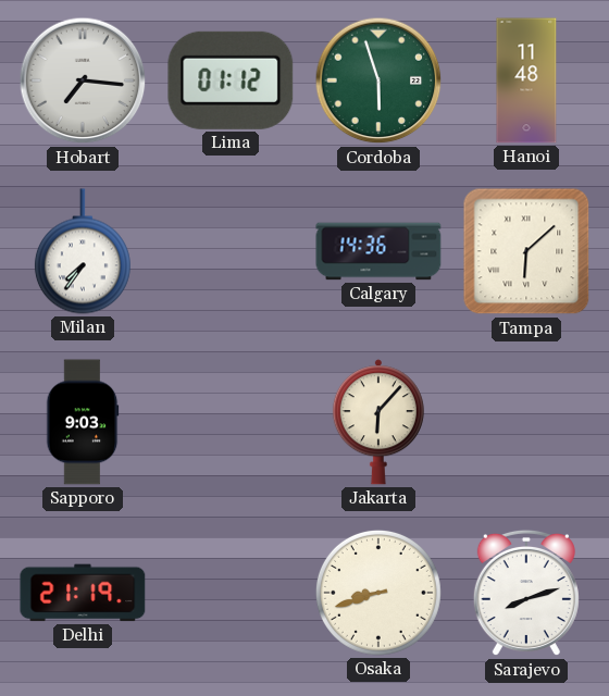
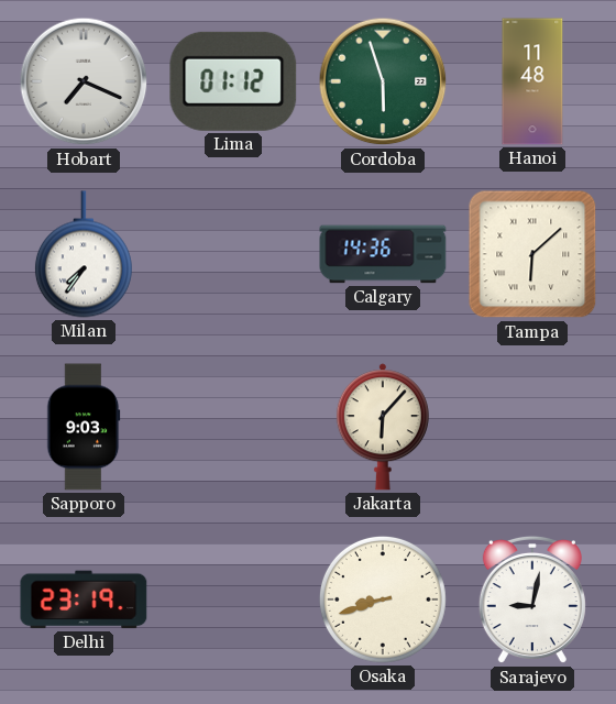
Hobart: 7:16 -> 7:19
Delhi: 21:19 -> 23:19
Sarajevo: 8:12 -> 9:02
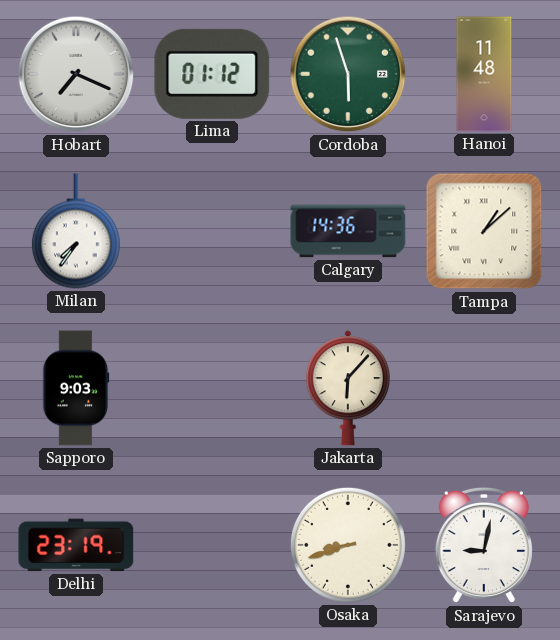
Tampa: 6:08 -> 1:08
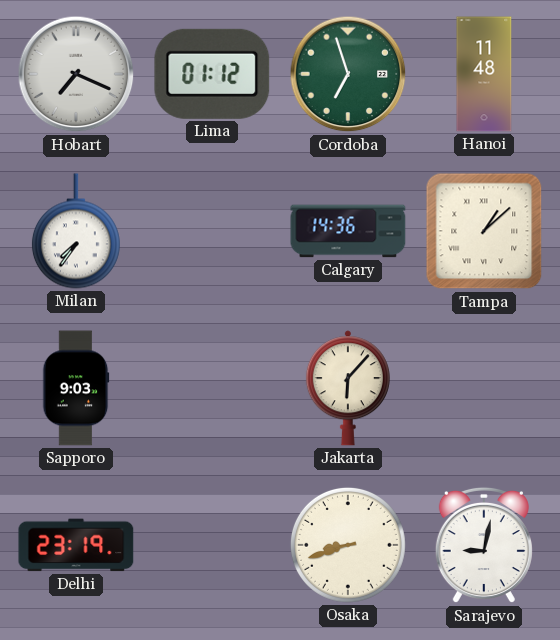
Cordoba: 5:57 -> 6:57
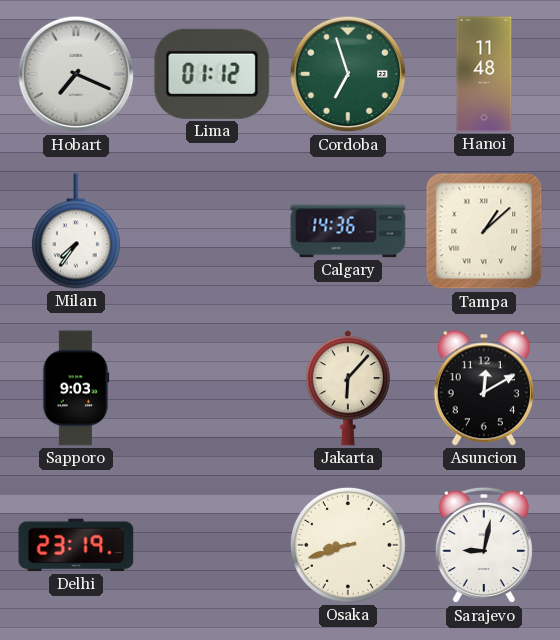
Asuncion: none -> 12:10
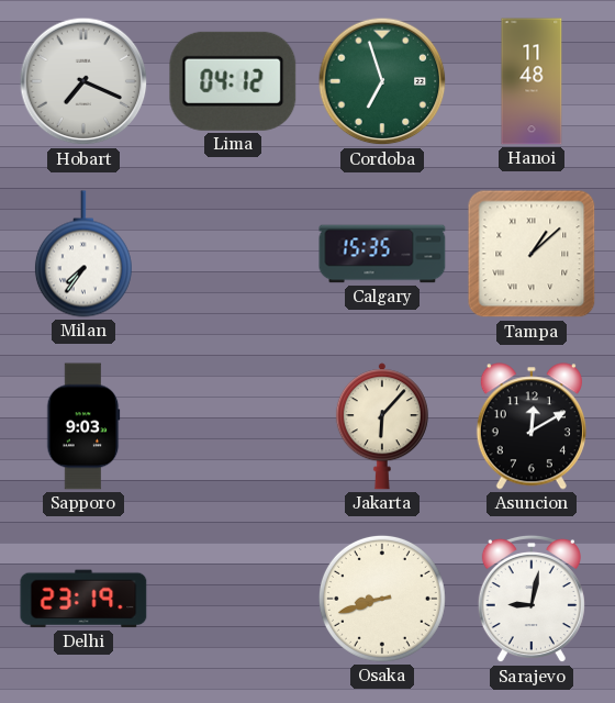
Lima: 01:12 -> 04:12
Calgary: 14:36 -> 15:35
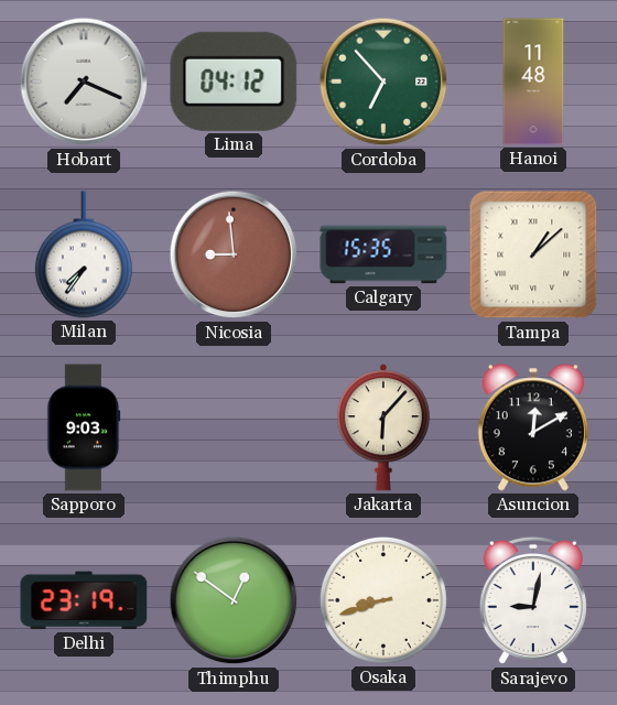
Cordoba: 6:57 -> 6:53
Nicosia: none -> 8:59
Thimphu: none -> 12:51
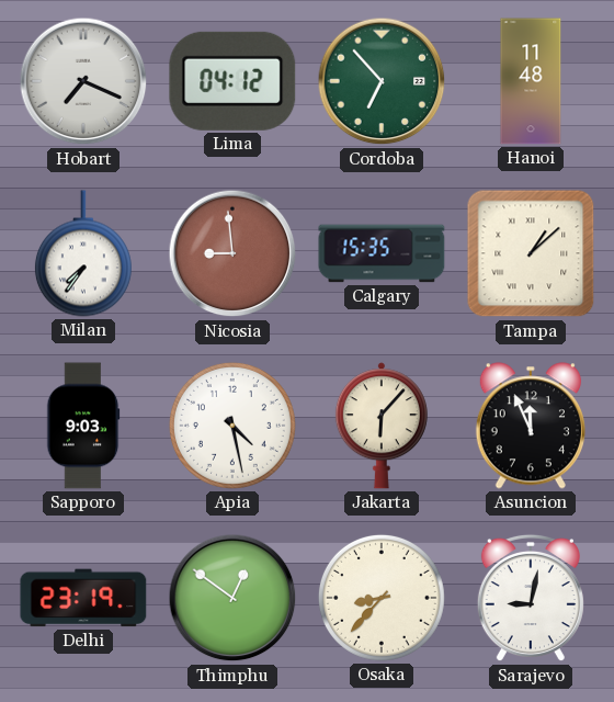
Apia: none -> 4:28
Asuncion: 12:10 -> 11:56
Osaka: 8:42 -> 8:37
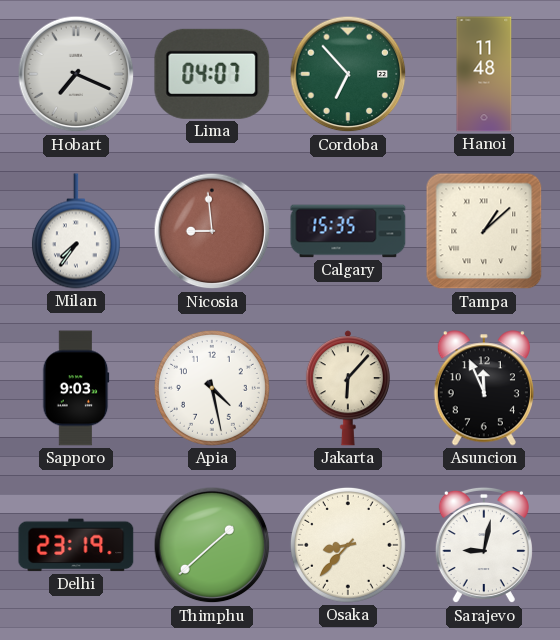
Lima: 04:12 -> 04:07
Thimphu: 12:51 -> 1:38
